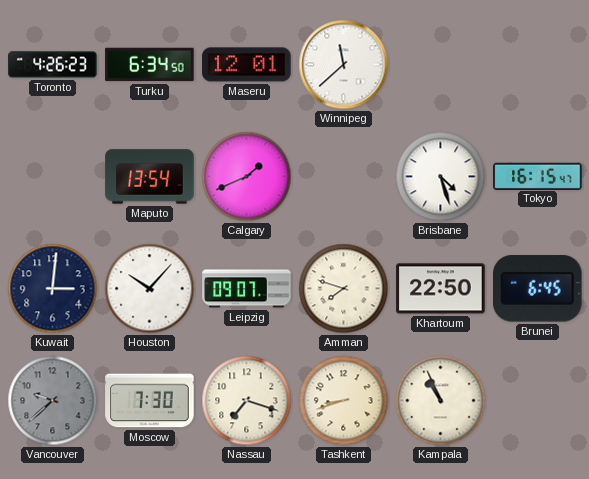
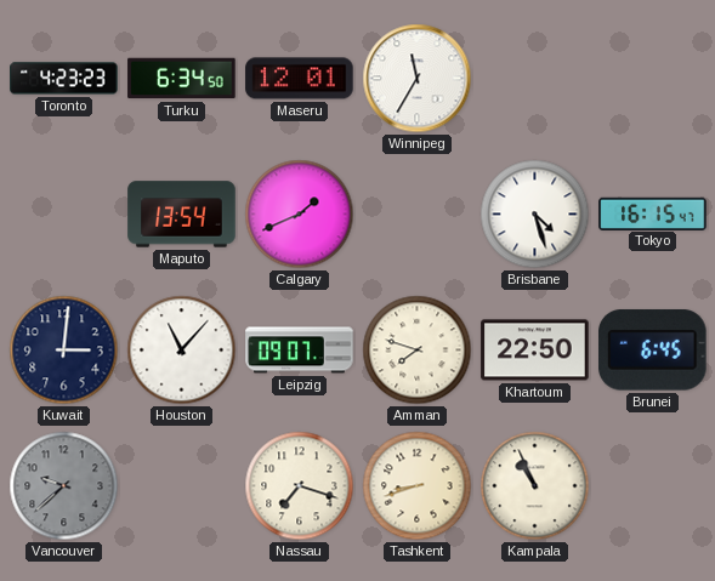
Toronto: 4:26 -> 4:23
Winnipeg: 11:38 -> 11:35
Houston: 10:07 -> 11:07
Moscow: 7:30 -> none
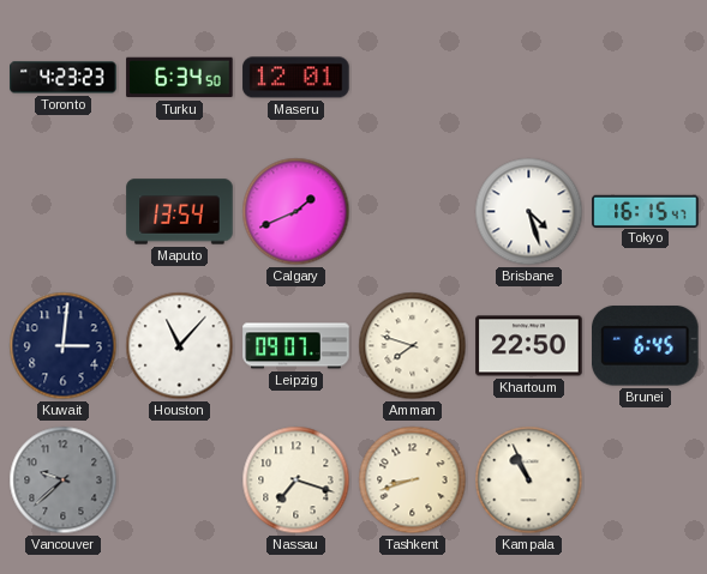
Winnipeg: 11:35 -> none
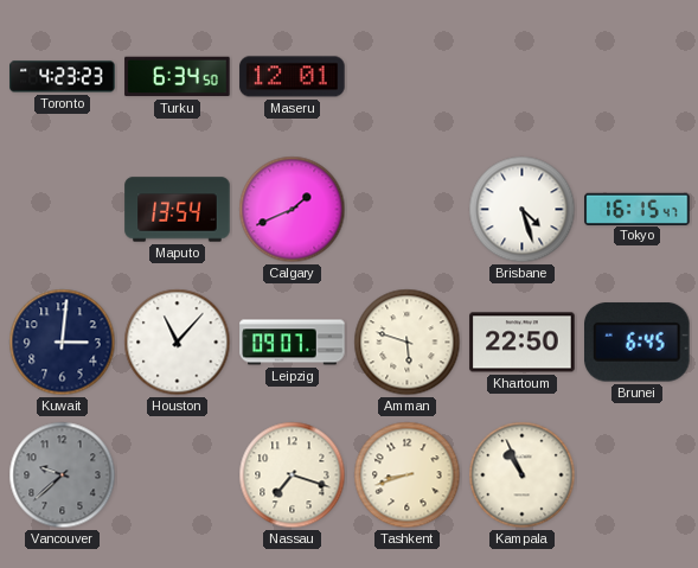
Amman: 7:48 -> 5:48
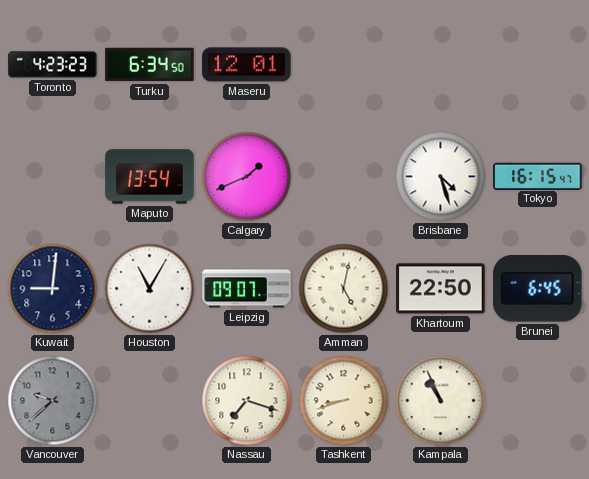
Kuwait: 3:01 -> 9:01
Houston: 11:07 -> 11:05
Amman: 5:48 -> 5:02
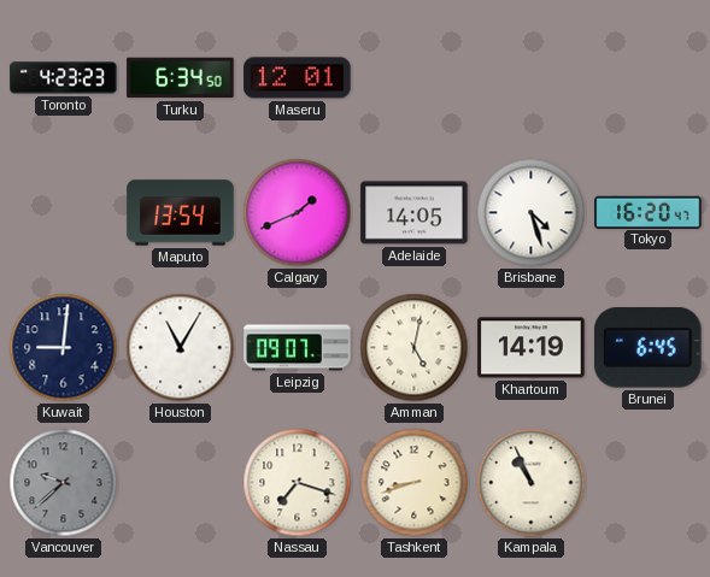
Adelaide: none -> 14:05
Tokyo: 16:15 -> 16:20
Khartoum: 22:50 -> 14:19
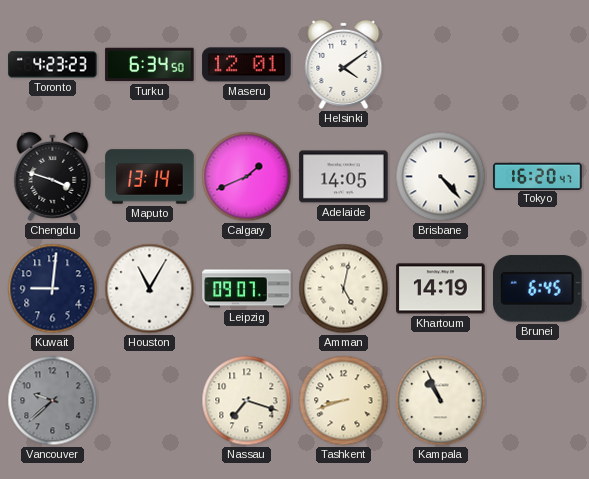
Helsinki: none -> 4:09
Chengdu: none -> 3:48
Maputo: 13:54 -> 13:14
Brisbane: 4:27 -> 4:23
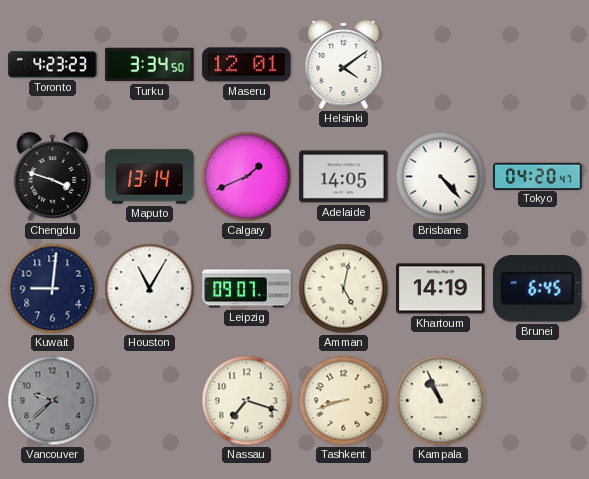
Turku: 6:34 -> 3:34
Tokyo: 16:20 -> 04:20
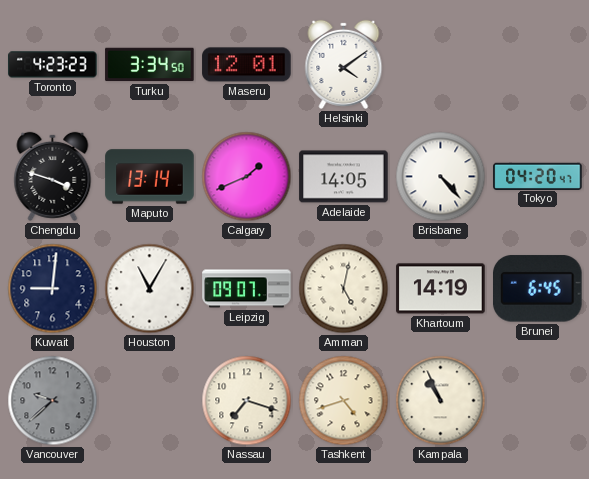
Tashkent: 8:42 -> 4:42
